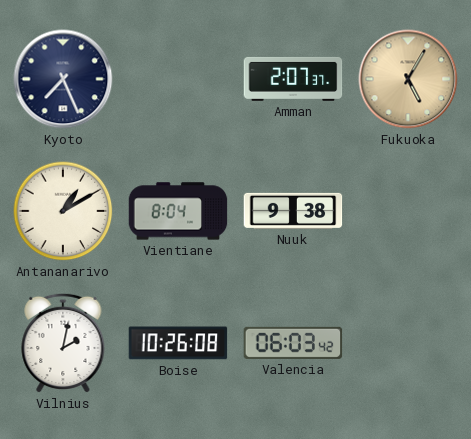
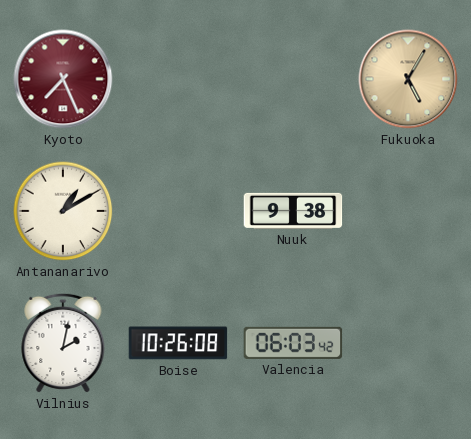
Kyoto dial: navy -> burgundy
Amman: 2:07 -> none
Vientiane: 8:04 -> none
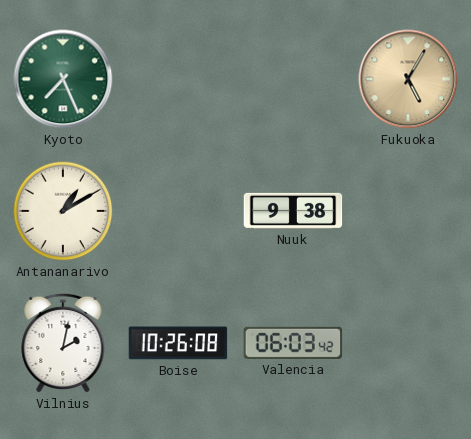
Kyoto dial: burgundy -> green
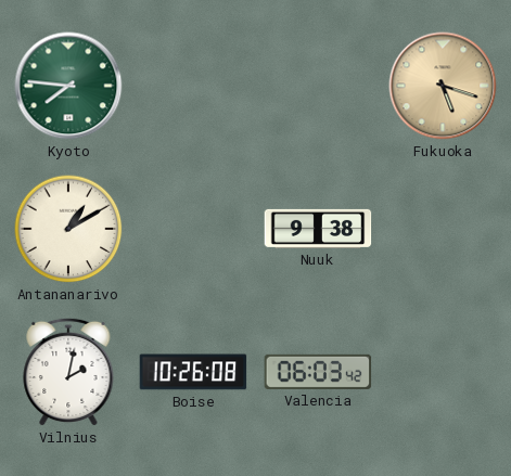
Kyoto: 7:26 -> 7:46
Fukuoka: 5:05 -> 5:18
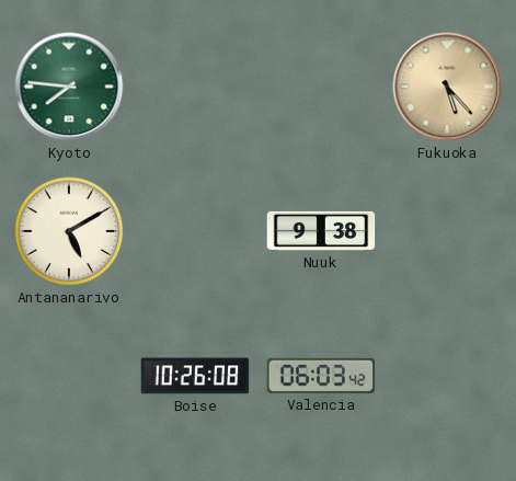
Fukuoka: 5:18 -> 5:23
Antananarivo: 1:10 -> 5:10
Vilnius: 2:02 -> none
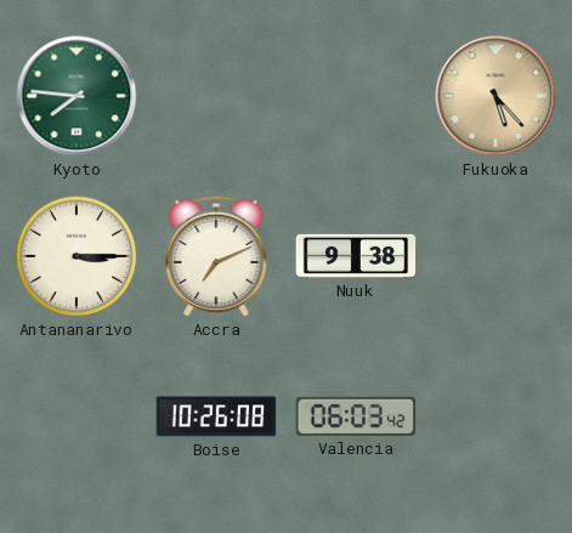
Antananarivo: 5:10 -> 3:15
Accra: none -> 7:11
